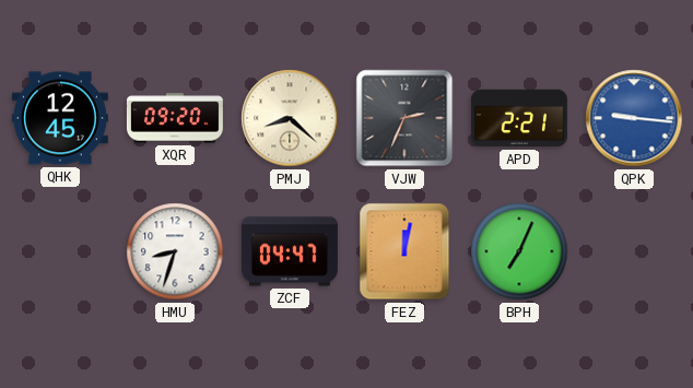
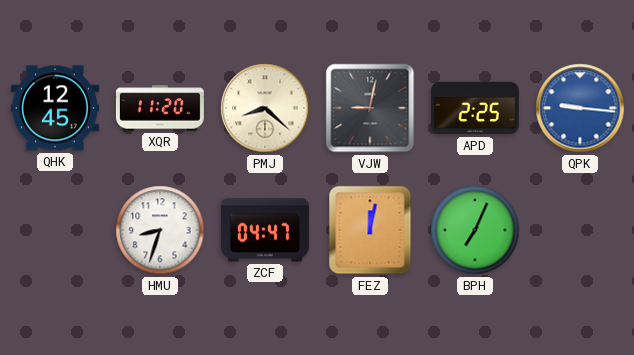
XQR: 09:20 -> 11:20
VJW: 2:34 -> 9:02
APD: 2:21 -> 2:25
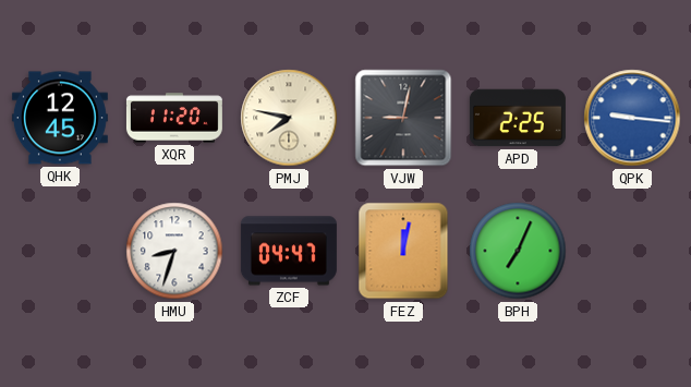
PMJ: 8:22 -> 7:47
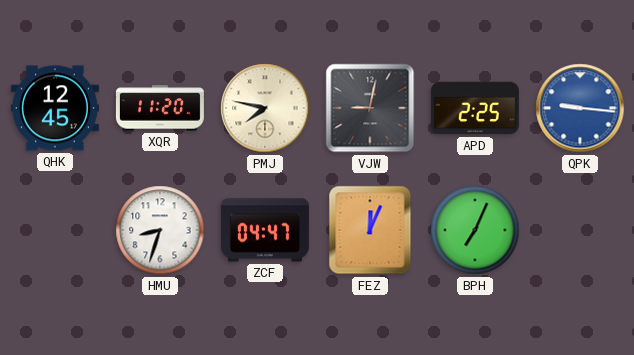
FEZ: 12:02 -> 12:04
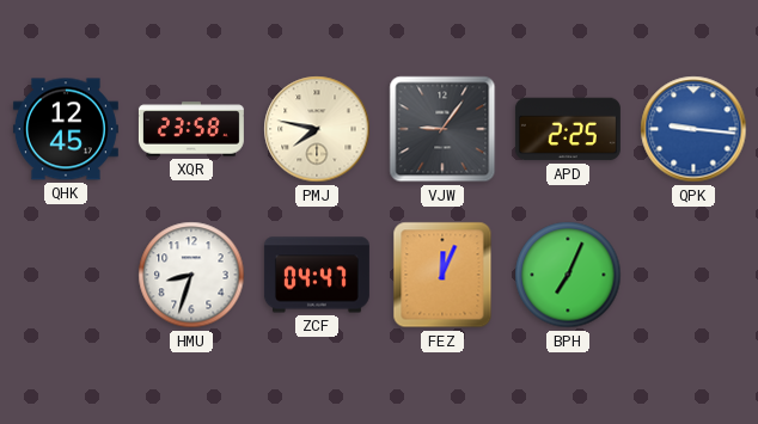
XQR: 11:20 -> 23:58
VJW: 9:02 -> 9:06
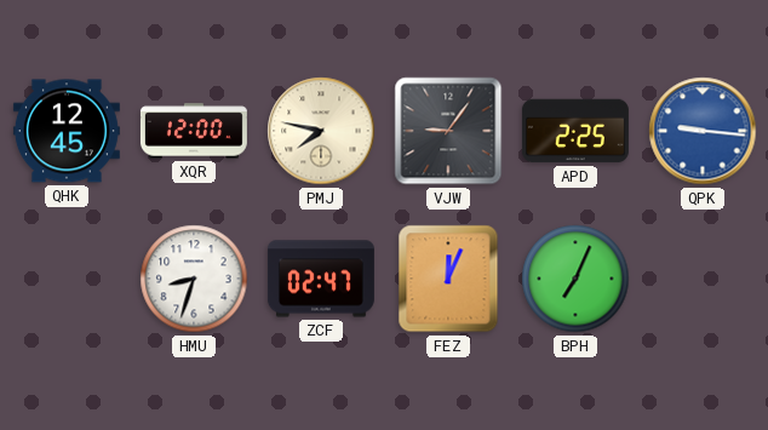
XQR: 23:58 -> 12:00
ZCF: 04:47 -> 02:47
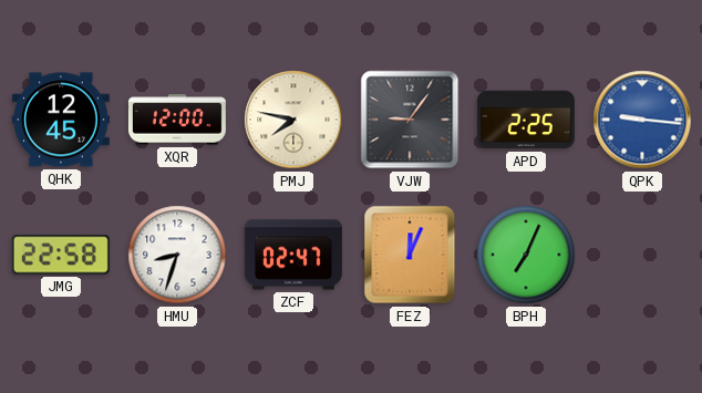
JMG: none -> 22:58
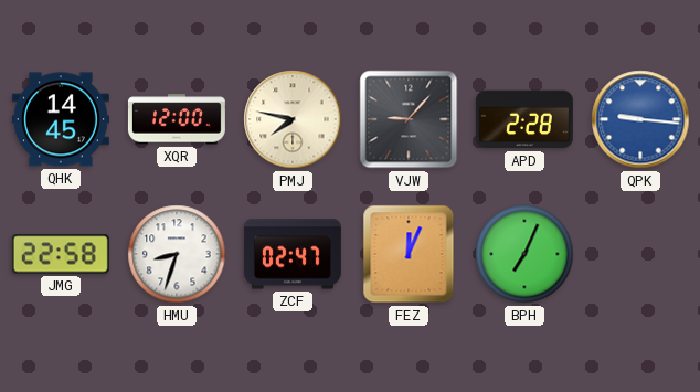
QHK: 12:45 -> 14:45
VJW: 9:06 -> 9:07
APD: 2:25 -> 2:28
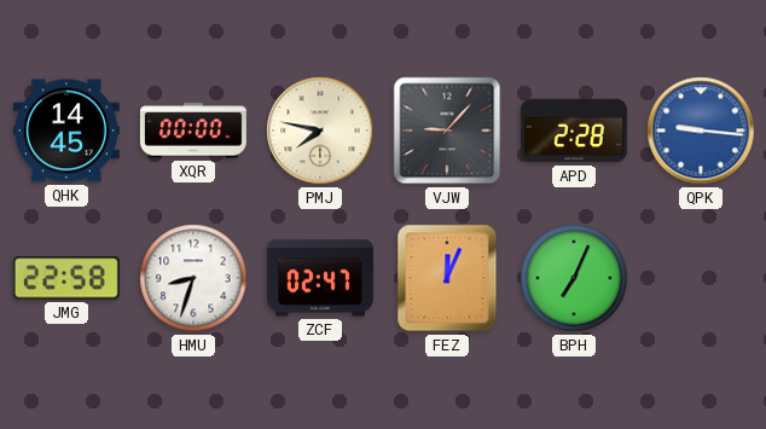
XQR: 12:00 -> 00:00
